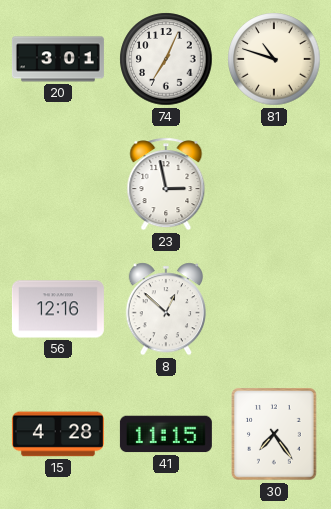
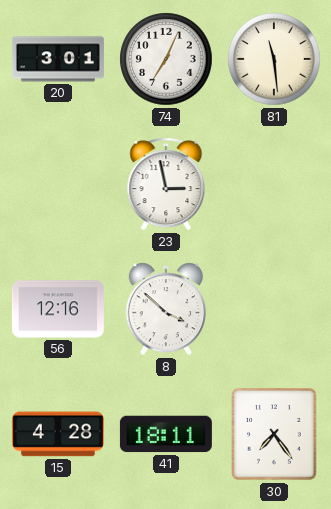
81: 10:48 -> 11:29
8: 12:52 -> 3:52
41: 11:15 -> 18:11
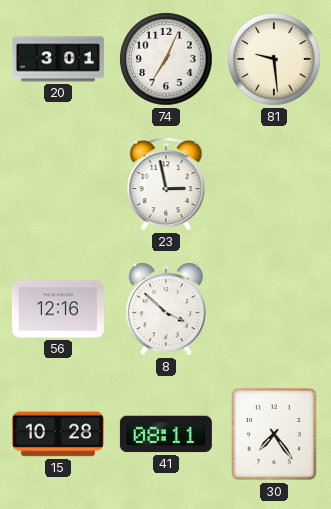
81: 11:29 -> 9:29
15: 4:28 -> 10:28
41: 18:11 -> 08:11
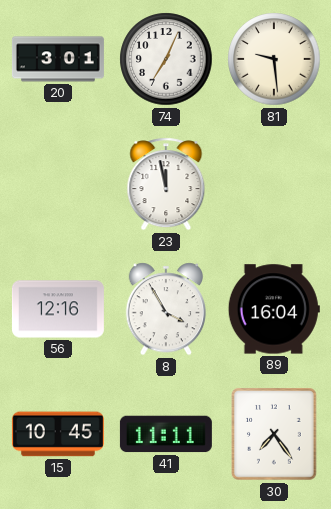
23: 2:58 -> 11:58
8: 3:52 -> 3:55
89: none -> 16:04
15: 10:28 -> 10:45
41: 08:11 -> 11:11
